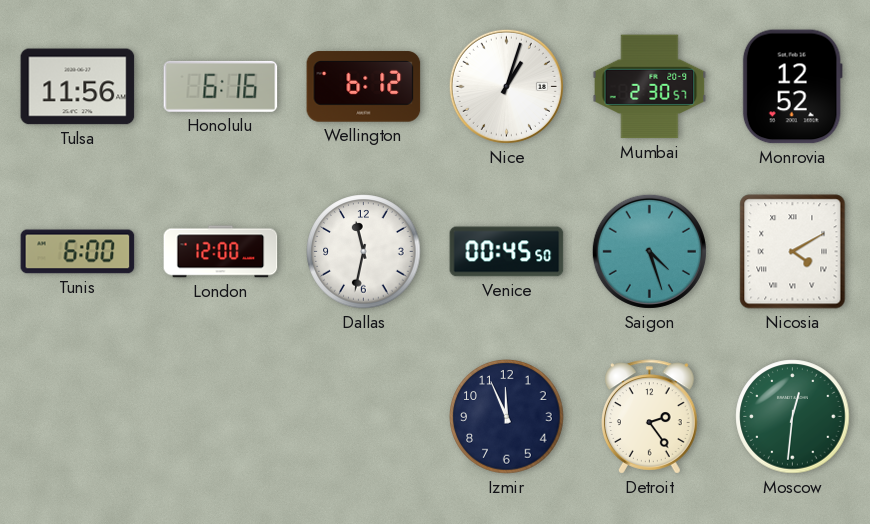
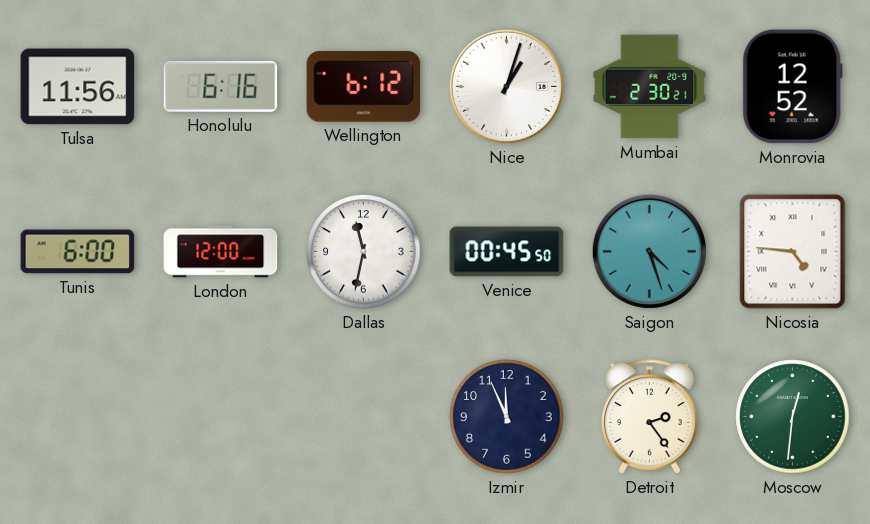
Mumbai: 2:30:57 -> 2:30:21
Nicosia: 4:10 -> 4:46
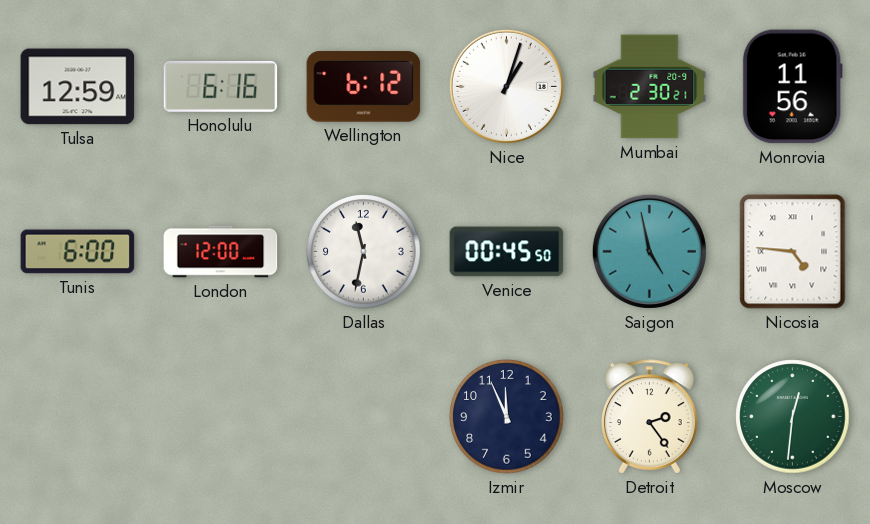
Tulsa: 11:56 -> 12:59
Monrovia: 12:52 -> 11:56
Saigon: 4:27 -> 4:58
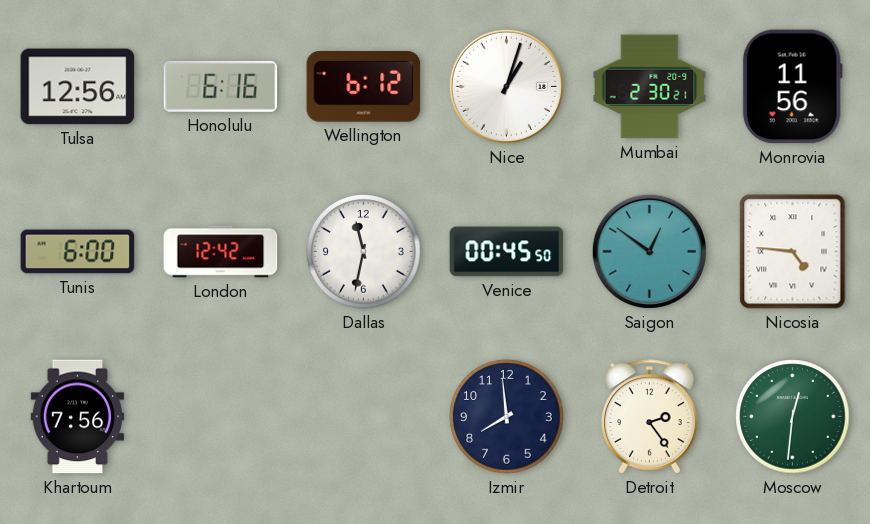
Tulsa: 12:59 -> 12:56
London: 12:00 -> 12:42
Saigon: 4:58 -> 12:51
Khartoum: none -> 7:56
Izmir: 11:56 -> 7:59
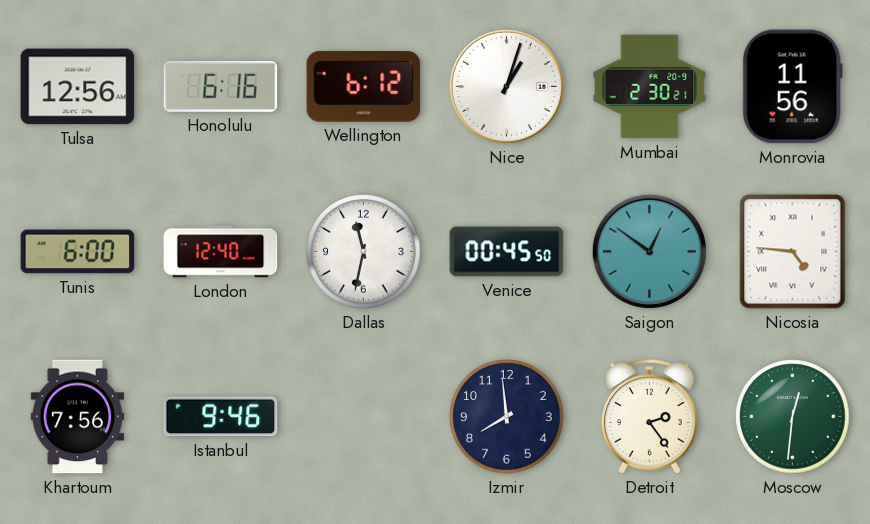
London: 12:42 -> 12:40
Istanbul: none -> 9:46
